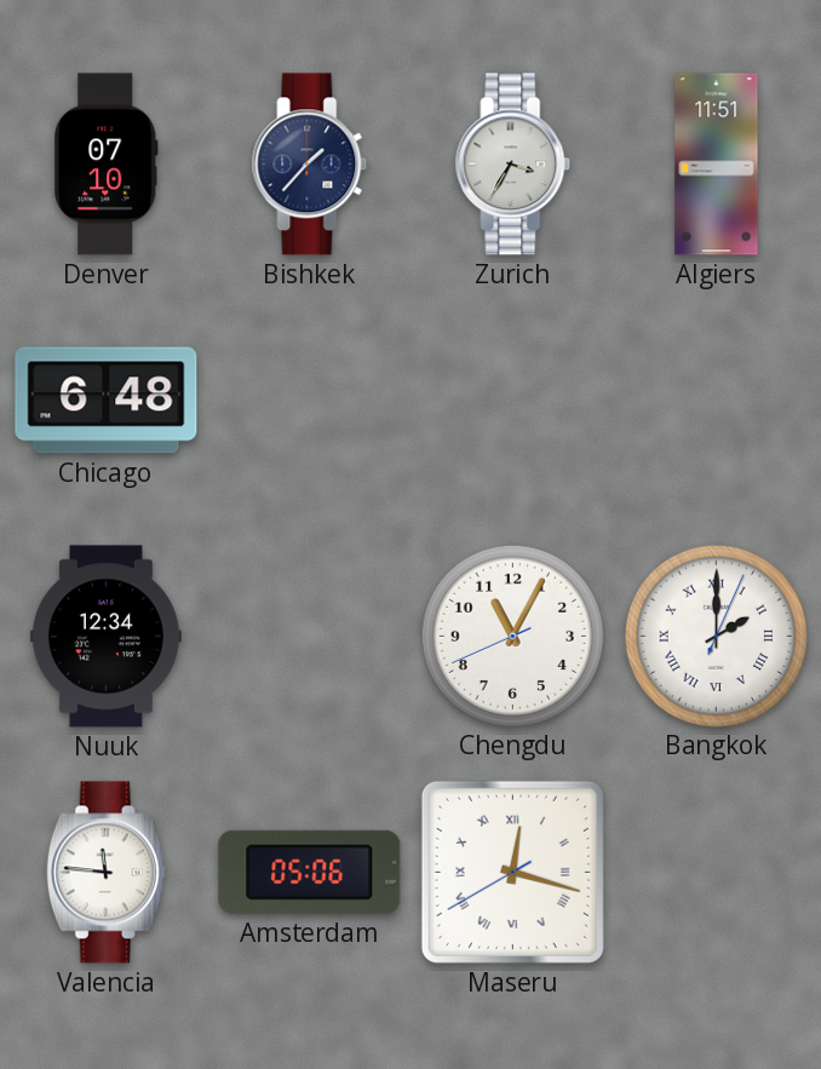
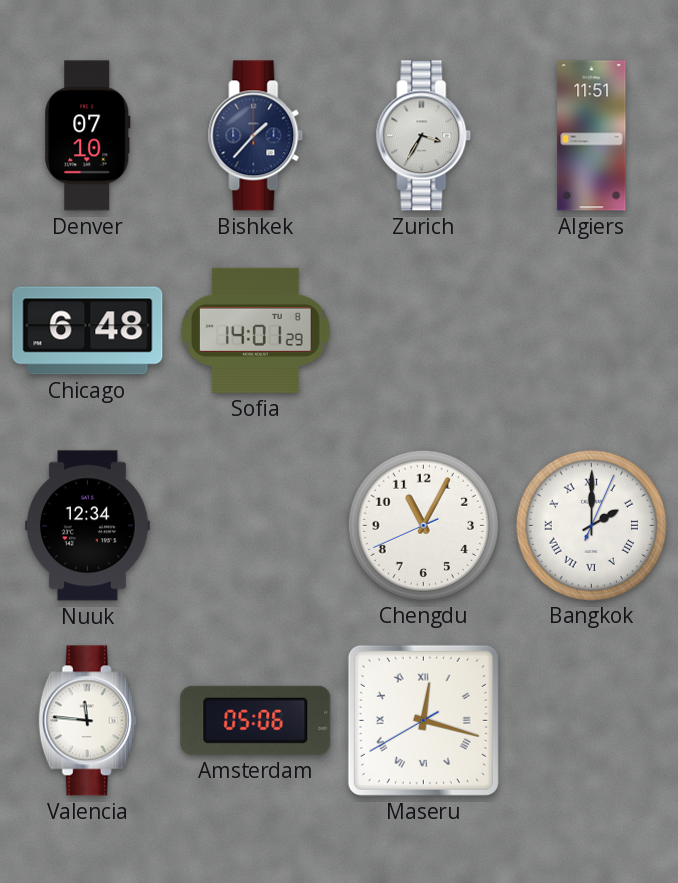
Sofia: none -> 14:01
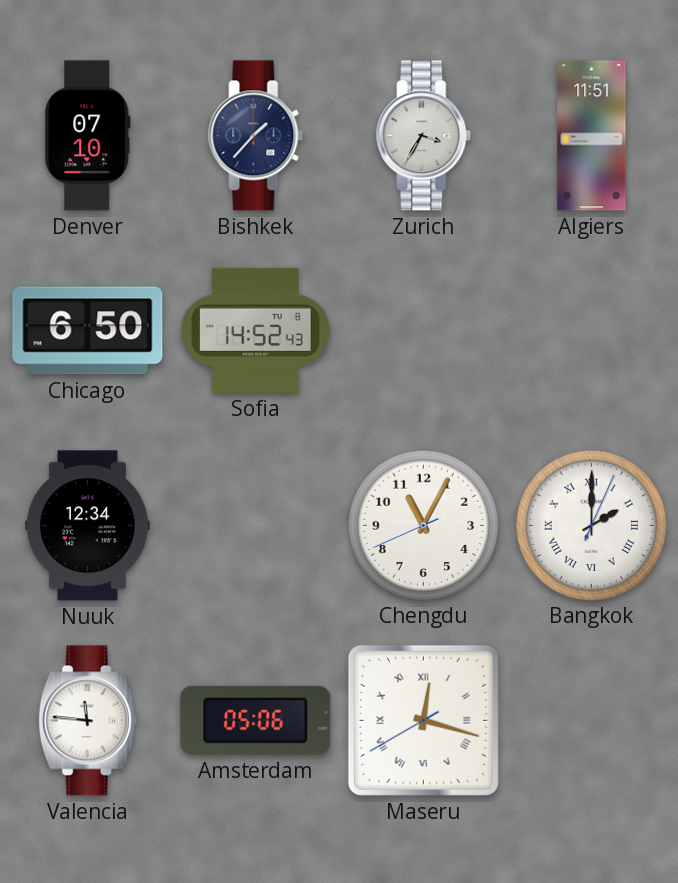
Chicago: 6:48 -> 6:50
Sofia: 14:01 -> 14:52
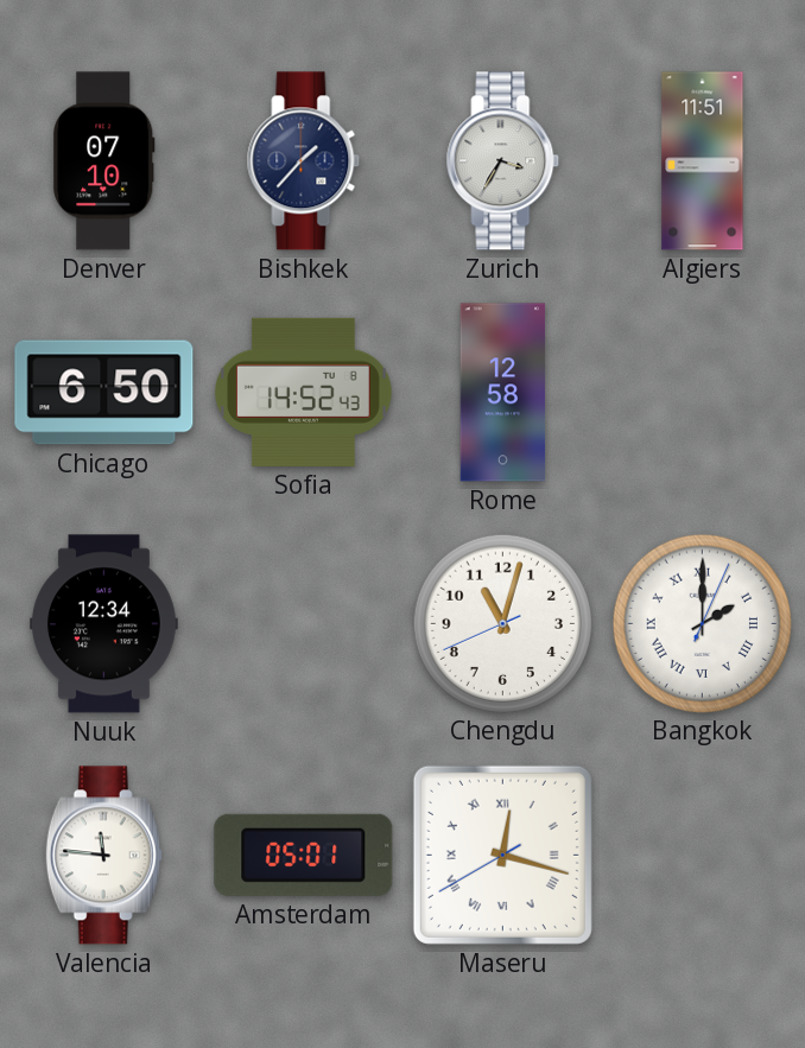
Rome: none -> 12:58
Chengdu: 11:04 -> 11:02
Amsterdam: 05:06 -> 05:01
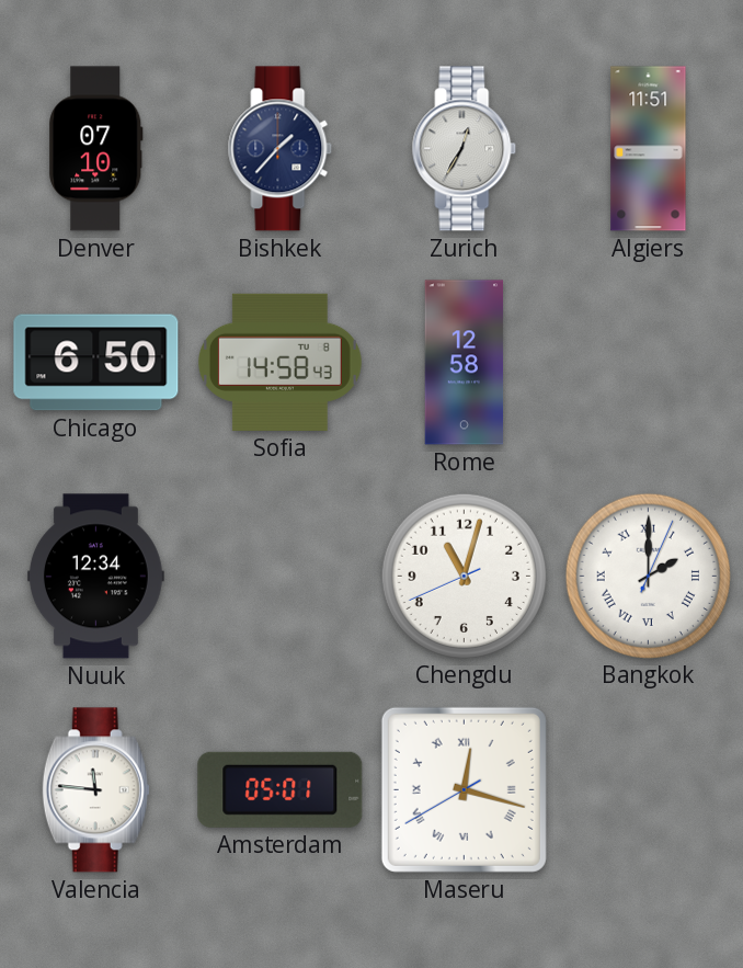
Zurich: 3:35 -> 12:35
Sofia: 14:52 -> 14:58
